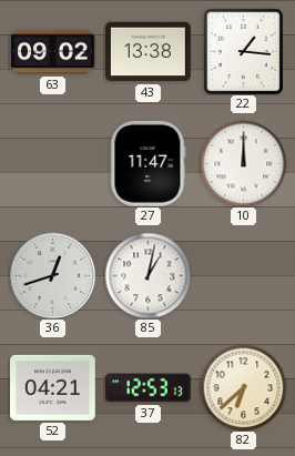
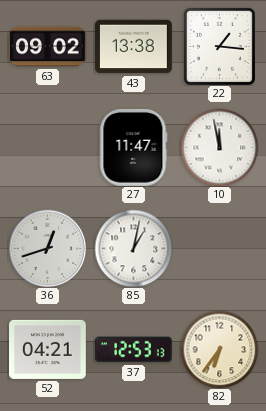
10: 12:00 -> 11:58
82: 6:38 -> 6:36
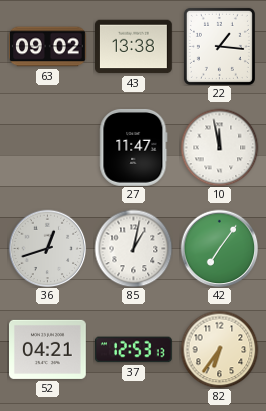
42: none -> 7:06
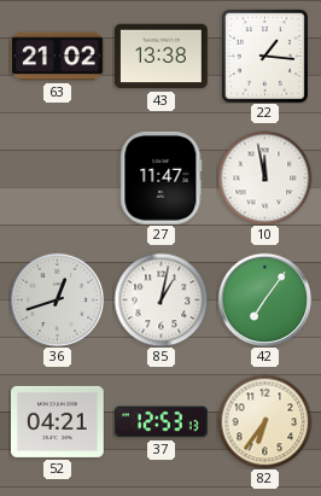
63: 09:02 -> 21:02
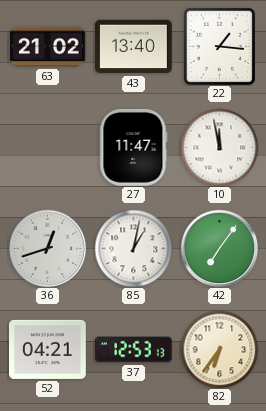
43: 13:38 -> 13:40
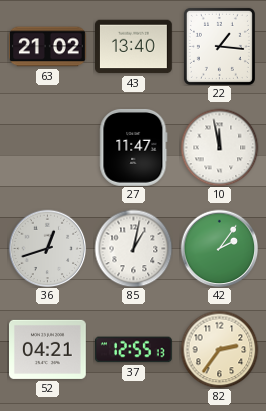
42: 7:06 -> 2:06
37: 12:53 -> 12:55
82: 6:36 -> 2:36
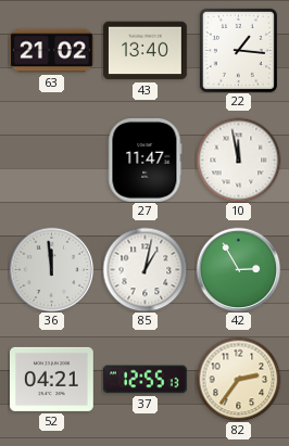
36: 12:42 -> 11:59
42: 2:06 -> 2:55
